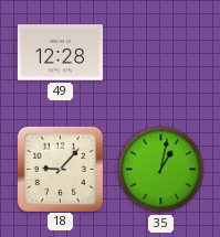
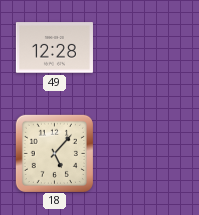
18: 9:07 -> 5:07
35: 1:02 -> none
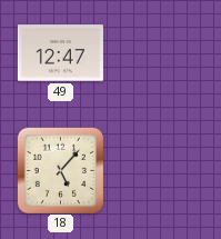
49: 12:28 -> 12:47
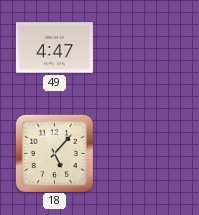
49: 12:47 -> 4:47
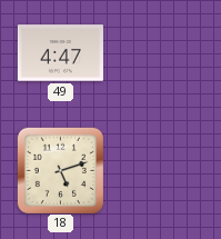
18: 5:07 -> 5:12
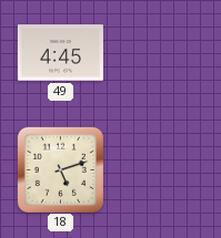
49: 4:47 -> 4:45
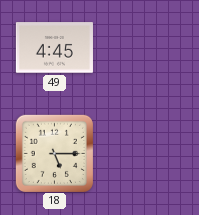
18: 5:12 -> 5:15
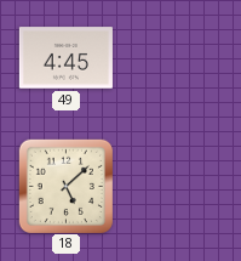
18: 5:15 -> 5:08
